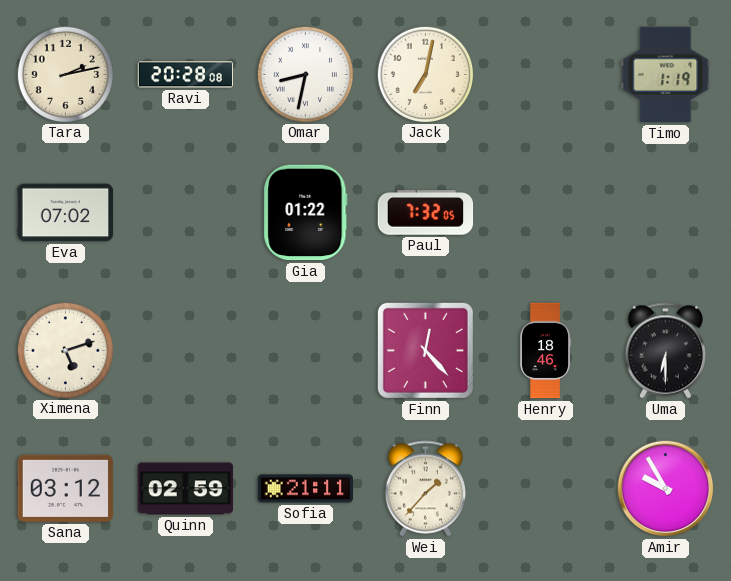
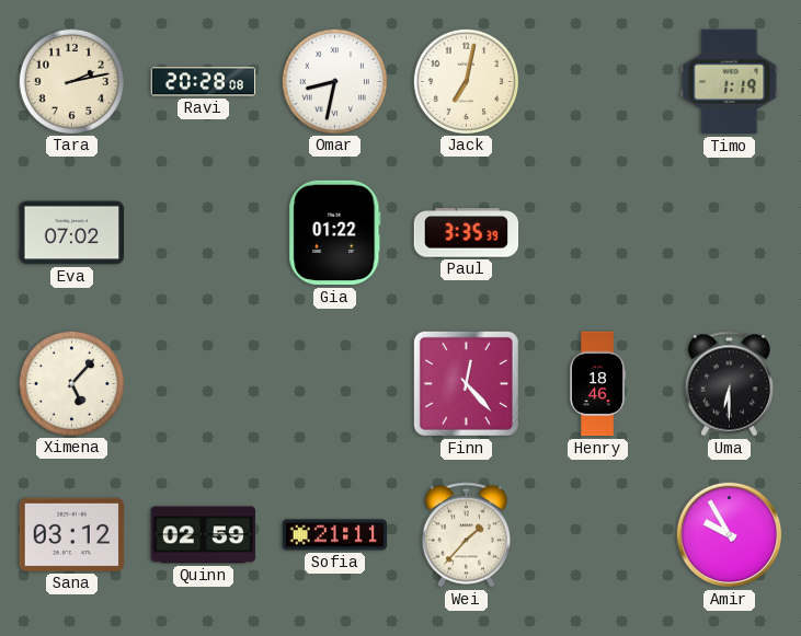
Paul: 7:32 -> 3:35
Ximena: 5:12 -> 5:07
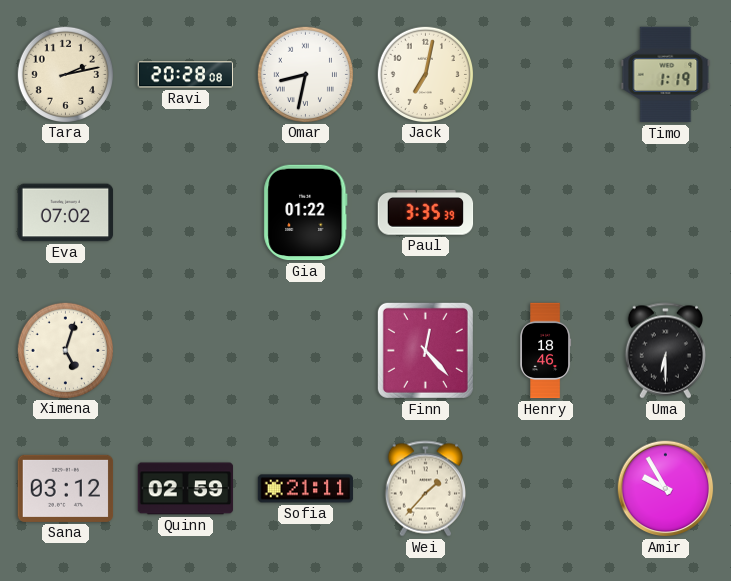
Ximena: 5:07 -> 5:03
